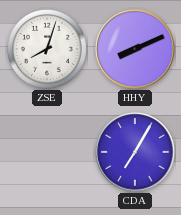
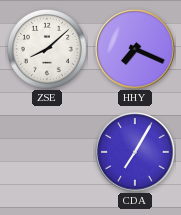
ZSE: 8:03 -> 8:08
HHY: 8:11 -> 7:19
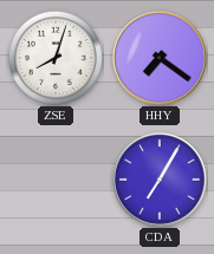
ZSE: 8:08 -> 8:03
HHY: 7:19 -> 7:21
